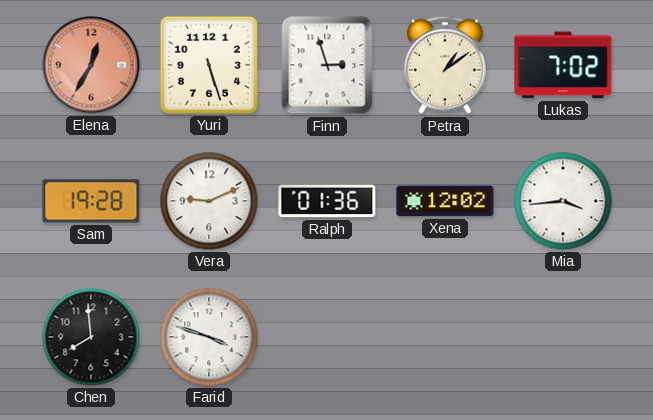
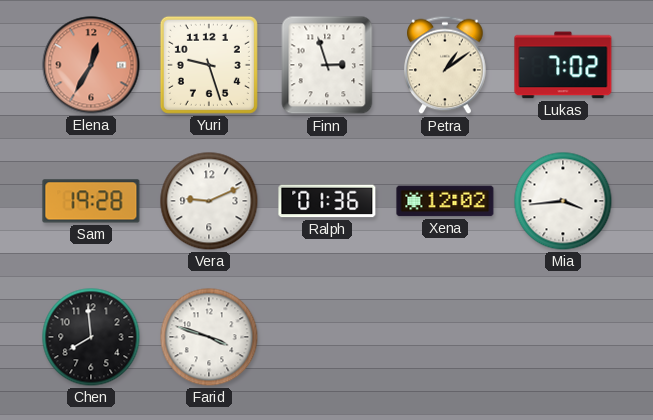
Yuri: 5:27 -> 9:27
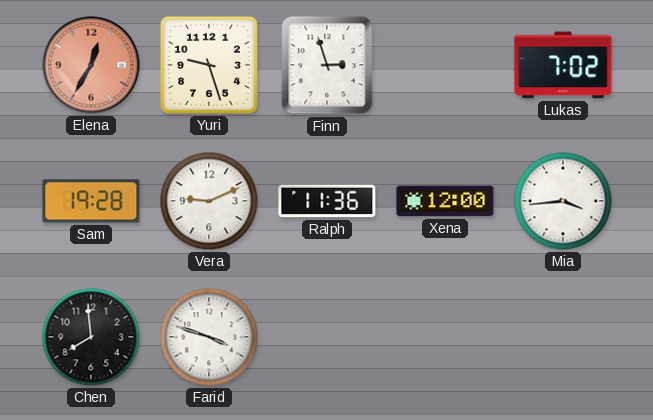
Petra: 1:09 -> none
Ralph: 01:36 -> 11:36
Xena: 12:02 -> 12:00
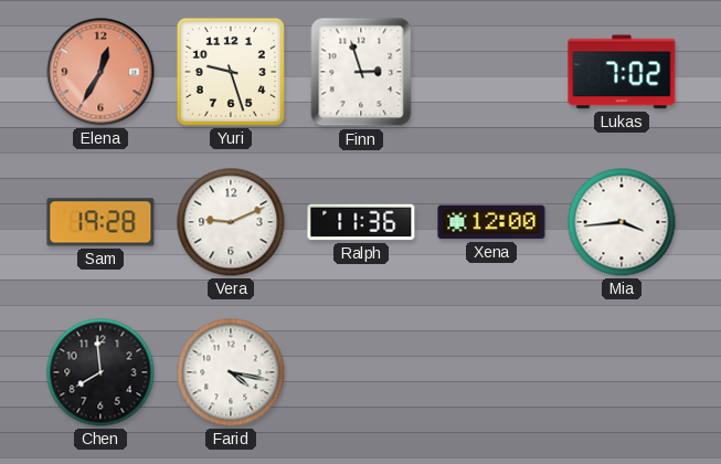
Farid: 3:48 -> 4:17
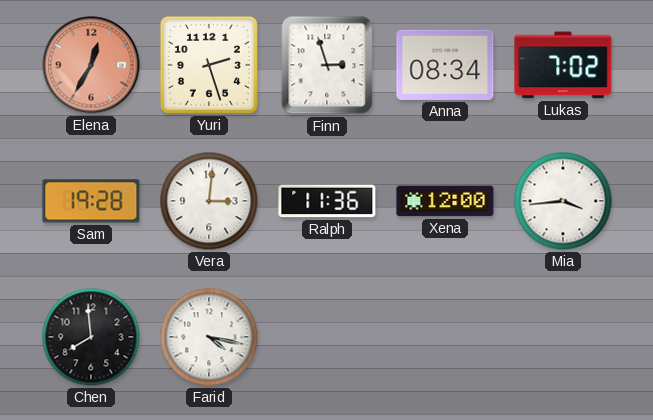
Yuri: 9:27 -> 2:27
Anna: none -> 08:34
Vera: 9:11 -> 3:01
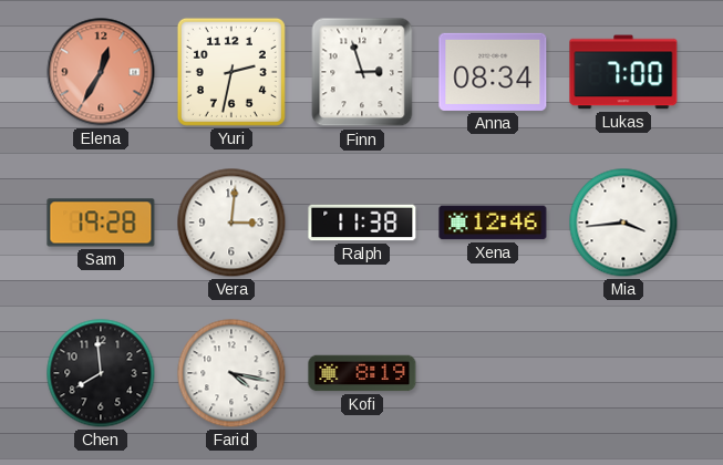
Yuri: 2:27 -> 2:32
Lukas: 7:02 -> 7:00
Ralph: 11:36 -> 11:38
Xena: 12:00 -> 12:46
Kofi: none -> 8:19
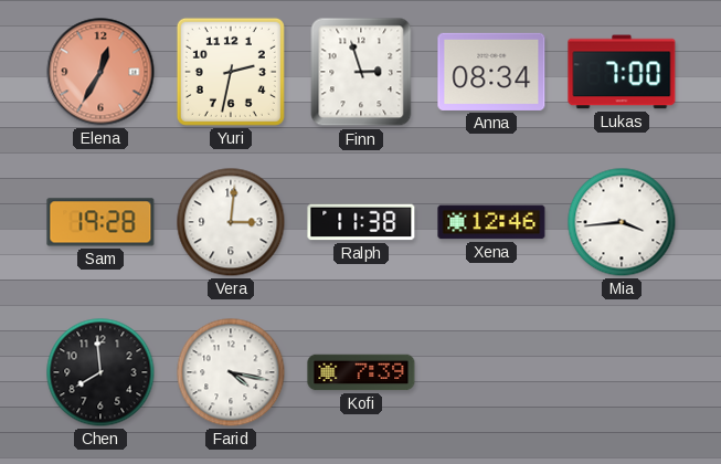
Kofi: 8:19 -> 7:39
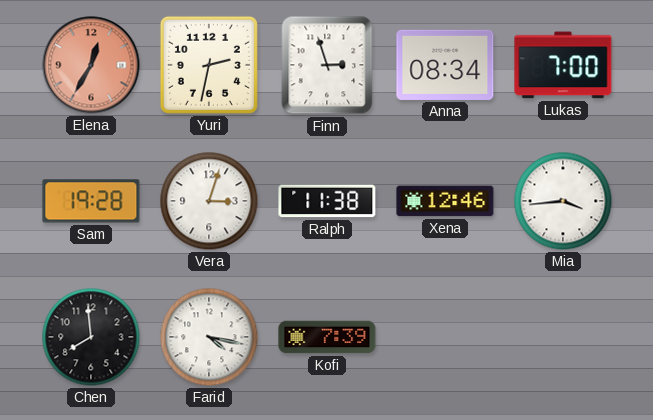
Vera: 3:01 -> 3:03
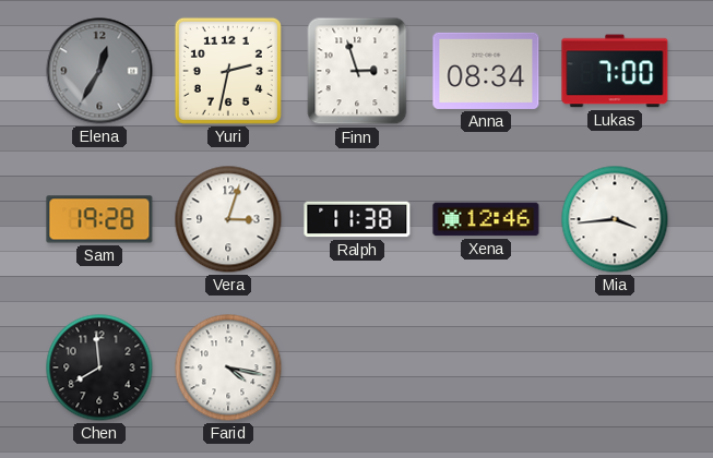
Elena dial: salmon -> grey
Kofi: 7:39 -> none
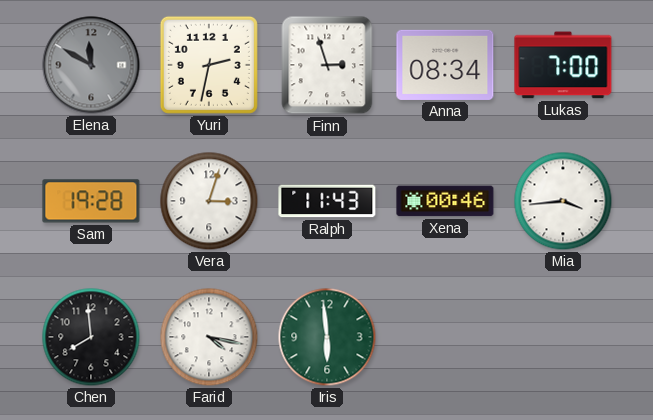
Elena: 12:35 -> 11:50
Ralph: 11:38 -> 11:43
Xena: 12:46 -> 00:46
Iris: none -> 5:59
